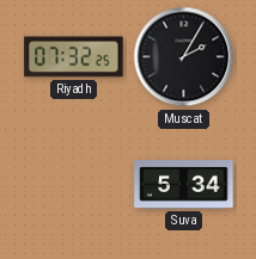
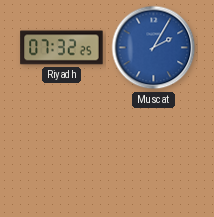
Muscat dial: black -> blue
Suva: 5:34 -> none
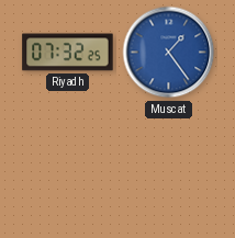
Muscat: 2:05 -> 1:24
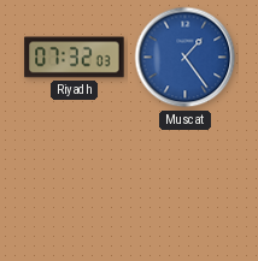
Riyadh: 07:32:25 -> 07:32:03
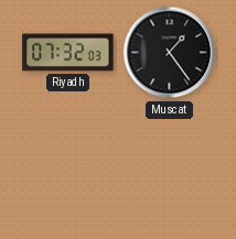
Muscat dial: blue -> black
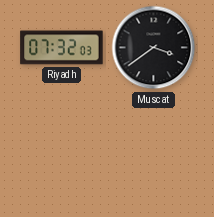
Muscat: 1:24 -> 3:39
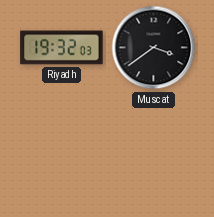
Riyadh: 07:32 -> 19:32
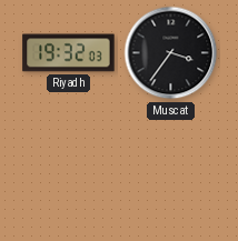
Muscat: 3:39 -> 3:36
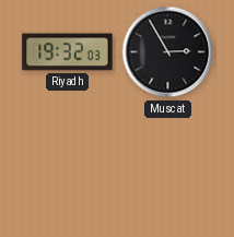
Muscat: 3:36 -> 2:55
